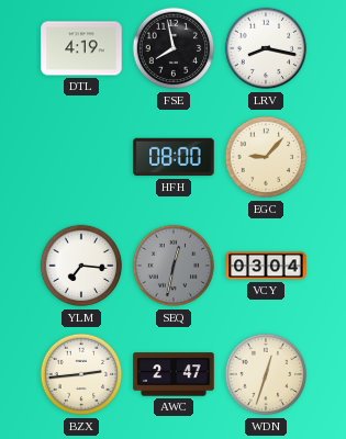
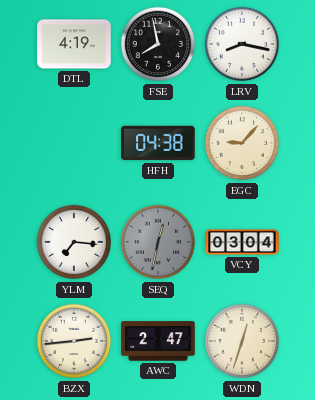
HFH: 08:00 -> 04:38
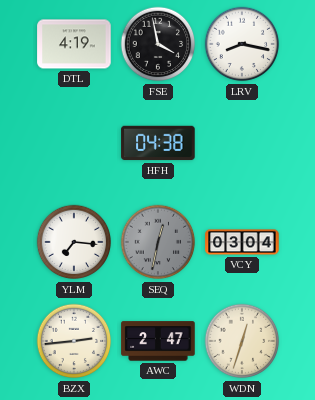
FSE: 7:58 -> 3:58
EGC: 9:07 -> none
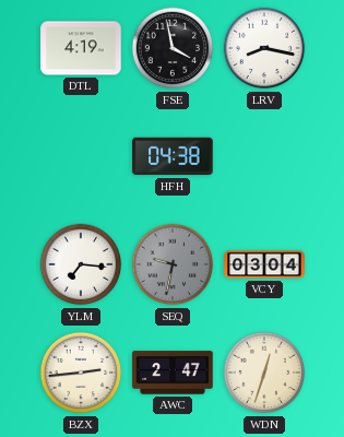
SEQ: 12:32 -> 9:32
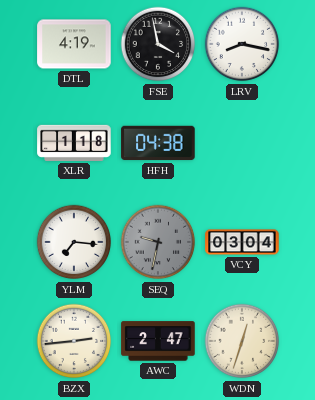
XLR: none -> 1:18
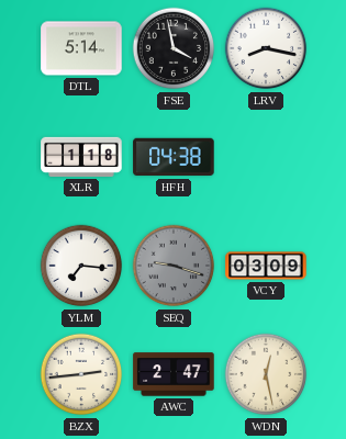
DTL: 4:19 -> 5:14
SEQ: 9:32 -> 9:18
VCY: 03:04 -> 03:09
WDN: 12:33 -> 12:28
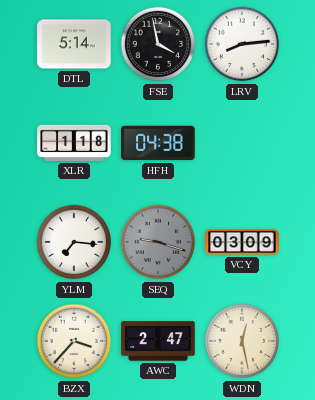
LRV: 8:17 -> 8:14
BZX: 2:44 -> 3:37
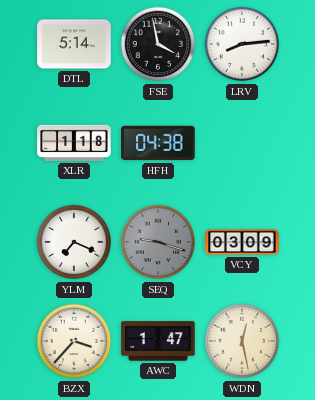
YLM: 7:16 -> 7:19
AWC: 2:47 -> 1:47
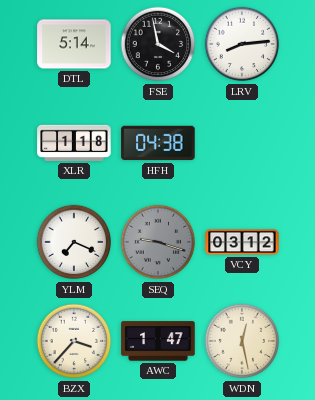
VCY: 03:09 -> 03:12
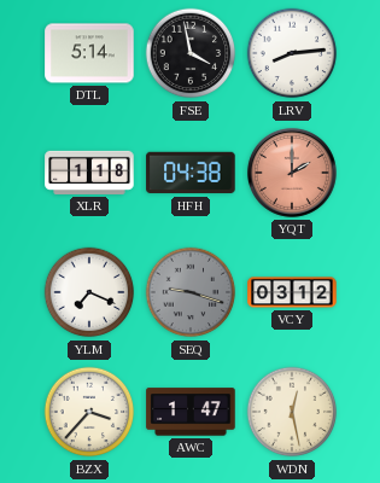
YQT: none -> 2:00
